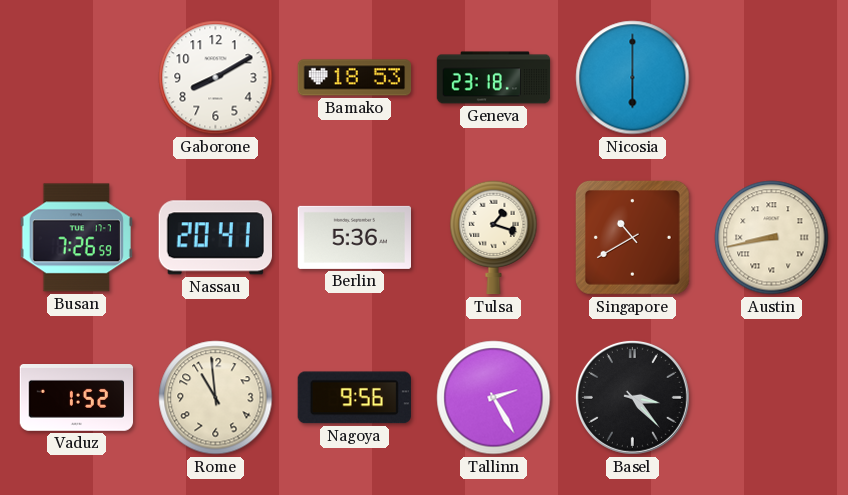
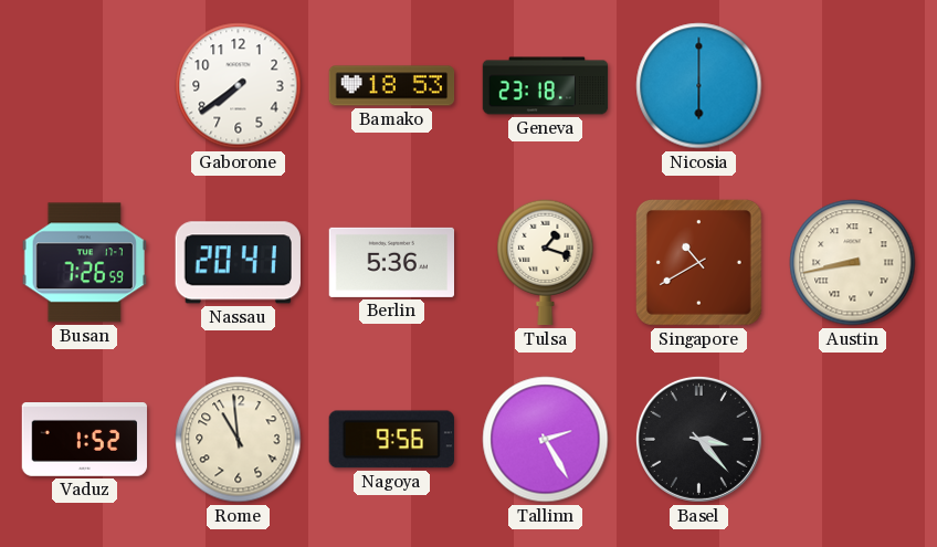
Gaborone: 8:10 -> 7:39
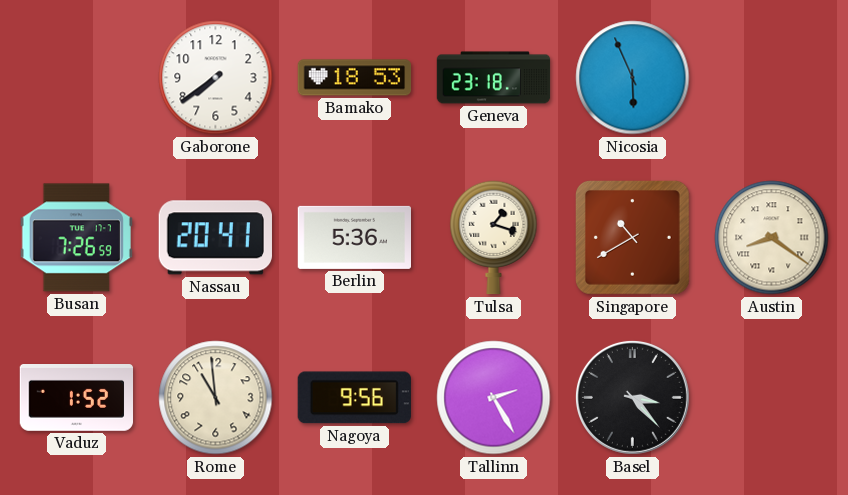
Nicosia: 6:00 -> 5:56
Austin: 8:43 -> 8:21
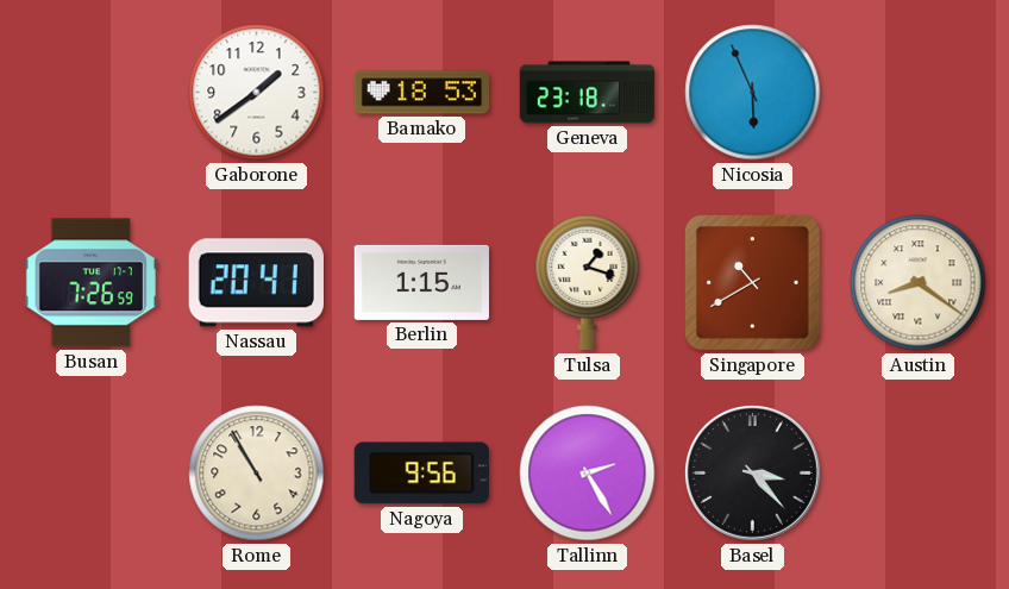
Gaborone: 7:39 -> 1:39
Berlin: 5:36 -> 1:15
Vaduz: 1:52 -> none
Rome: 10:59 -> 10:55
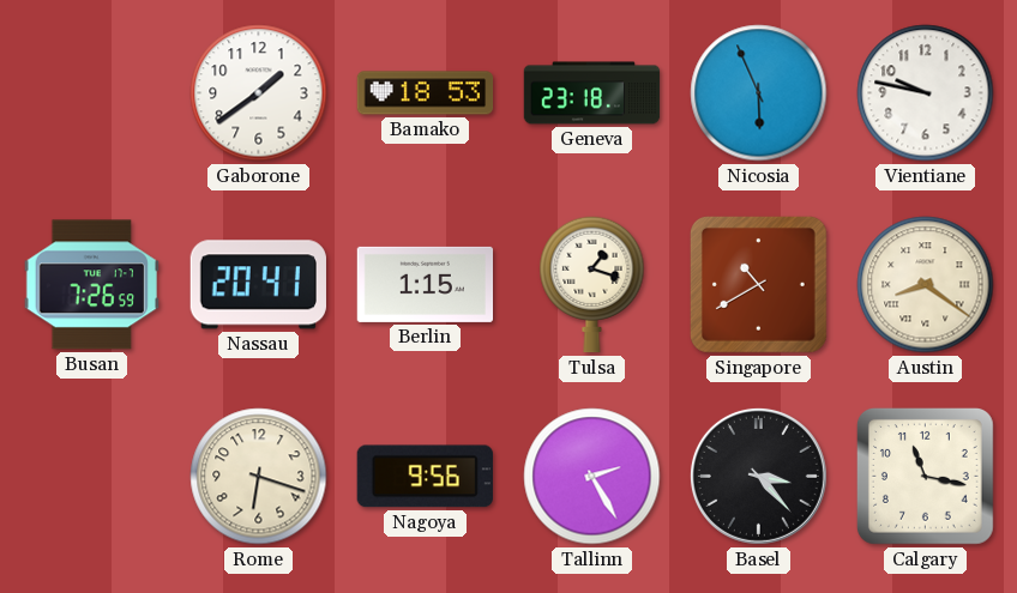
Vientiane: none -> 9:47
Rome: 10:55 -> 6:18
Calgary: none -> 11:17
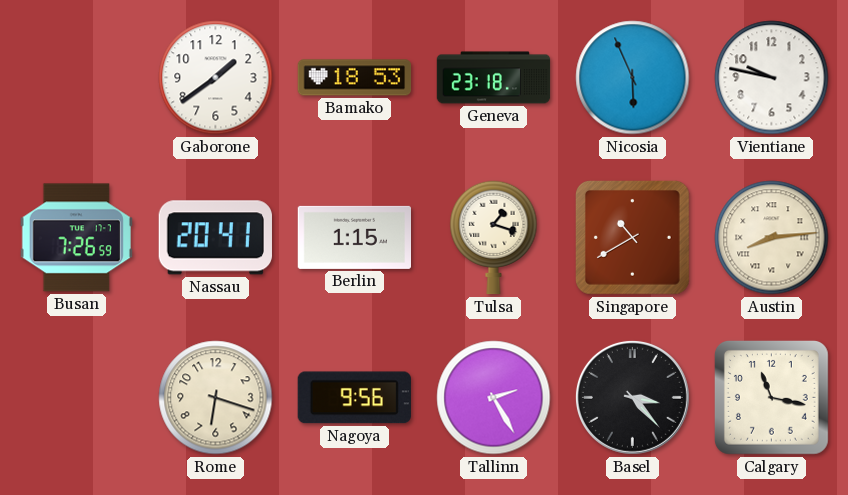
Austin: 8:21 -> 8:14
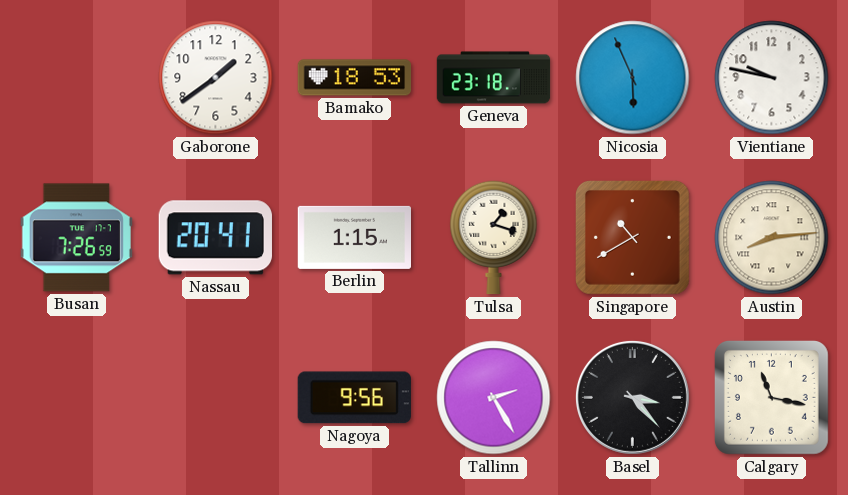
Rome: 6:18 -> none
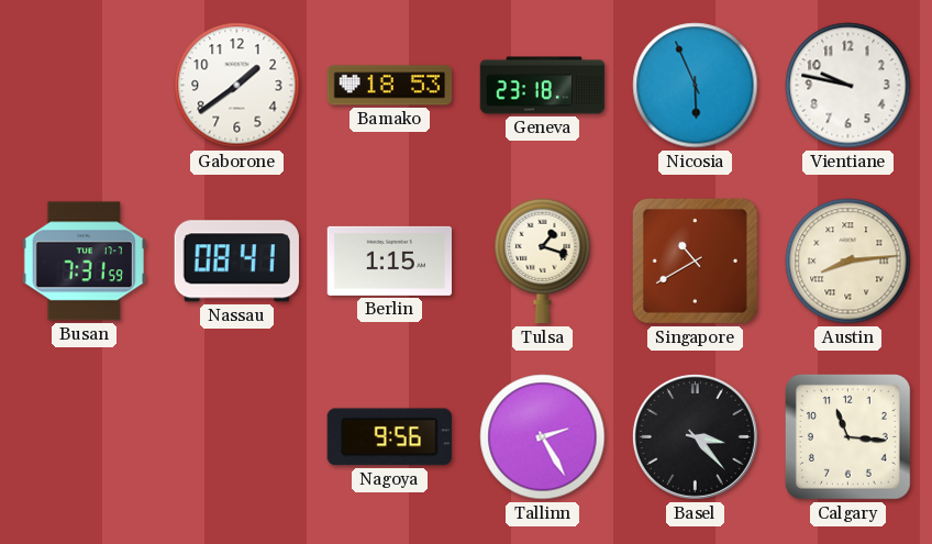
Busan: 7:26 -> 7:31
Nassau: 20:41 -> 08:41
Calgary: 11:17 -> 11:16
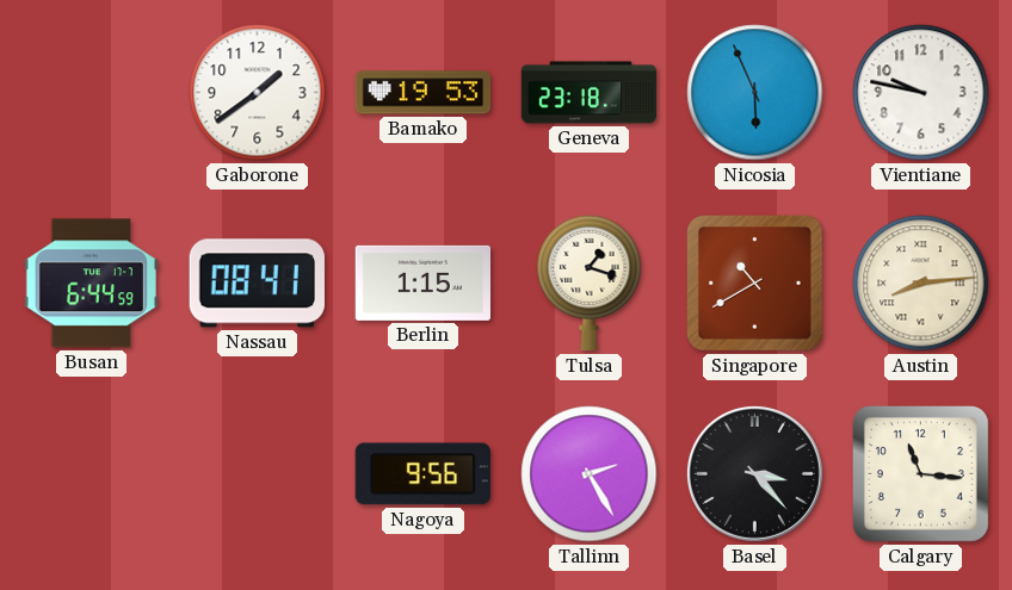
Bamako: 18:53 -> 19:53
Busan: 7:31 -> 6:44
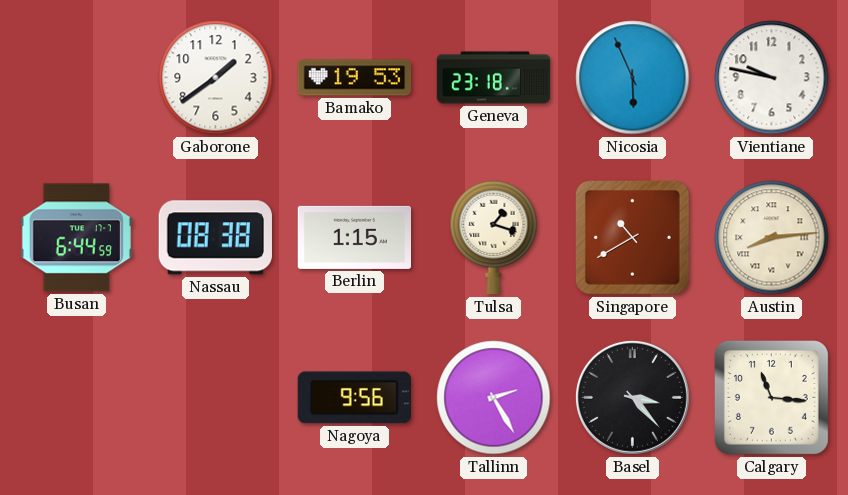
Nassau: 08:41 -> 08:38
